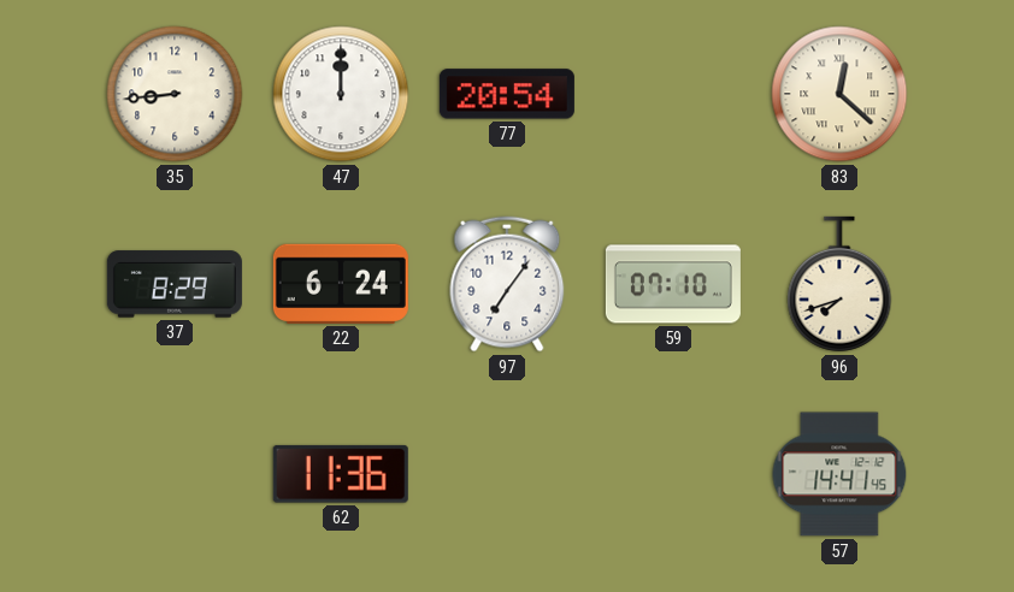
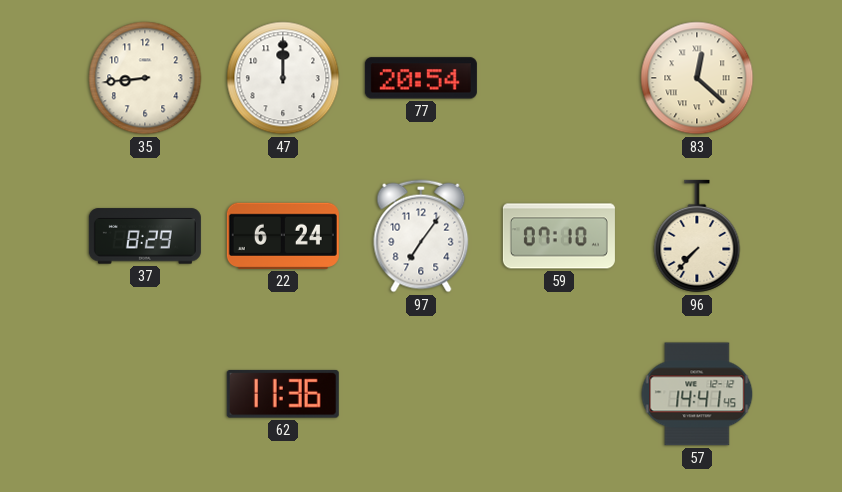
96: 7:42 -> 7:37
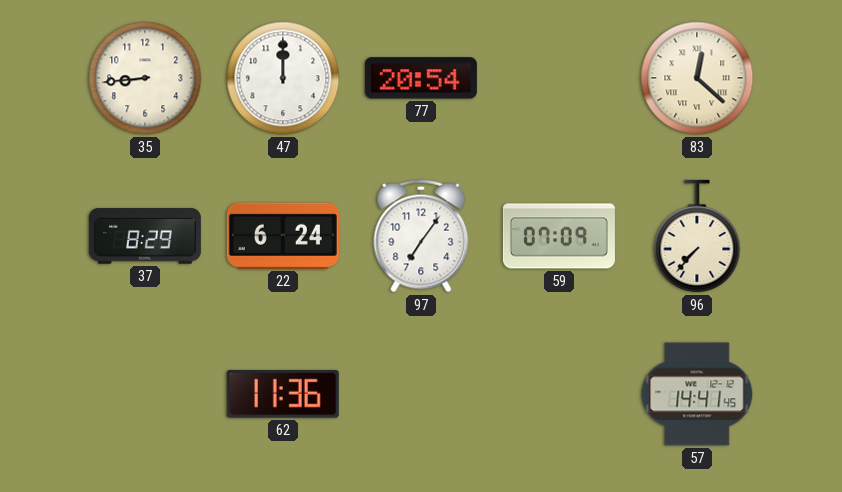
59: 07:10 -> 07:09
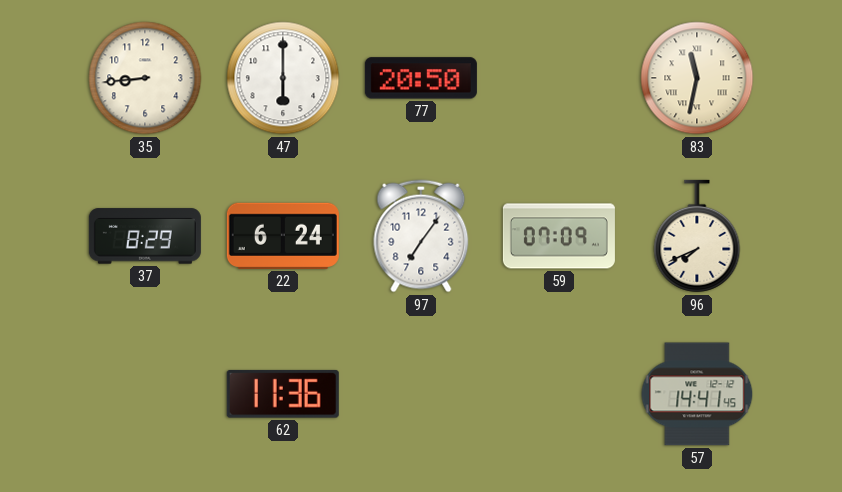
47: 12:00 -> 6:00
77: 20:54 -> 20:50
83: 12:22 -> 11:32
96: 7:37 -> 7:41
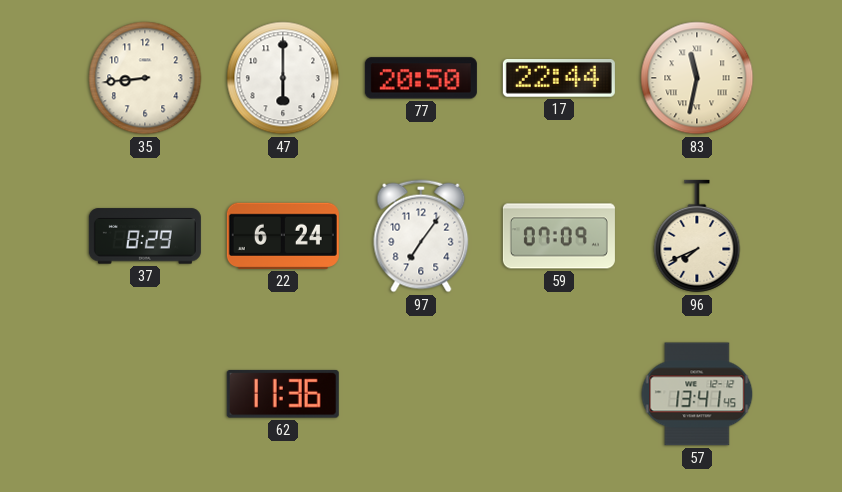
17: none -> 22:44
57: 14:41 -> 13:41
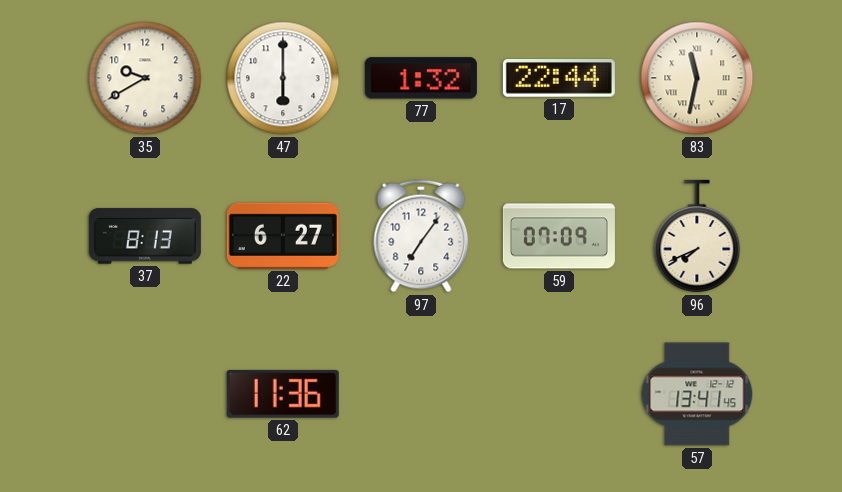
35: 8:44 -> 9:40
77: 20:50 -> 1:32
37: 8:29 -> 8:13
22: 6:24 -> 6:27
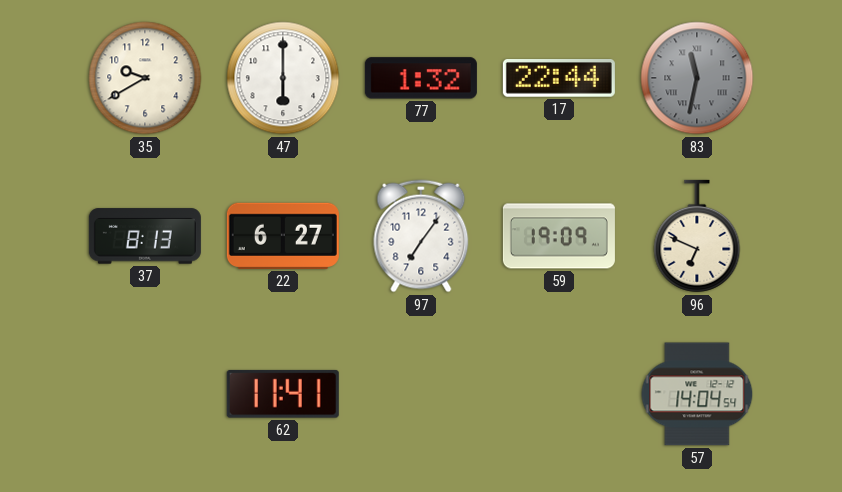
83 dial: cream -> grey
59: 07:09 -> 19:09
96: 7:41 -> 6:49
62: 11:36 -> 11:41
57: 13:41 -> 14:04
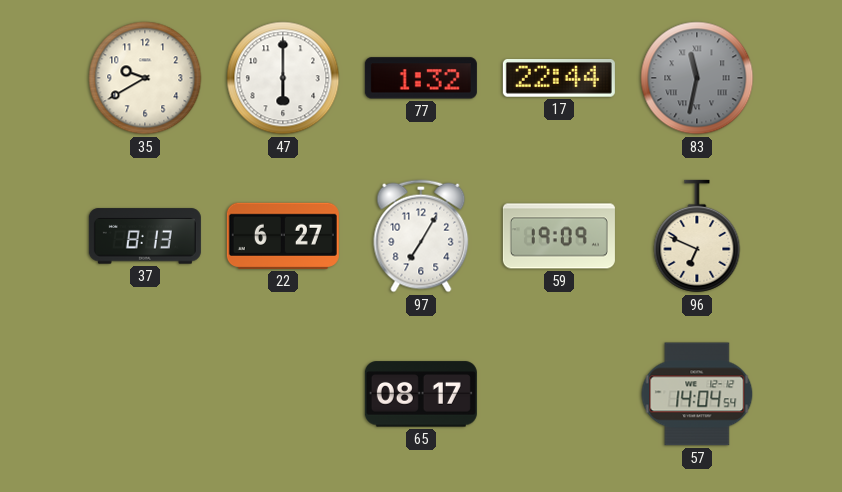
97: 7:06 -> 7:05
62: 11:41 -> none
65: none -> 08:17
